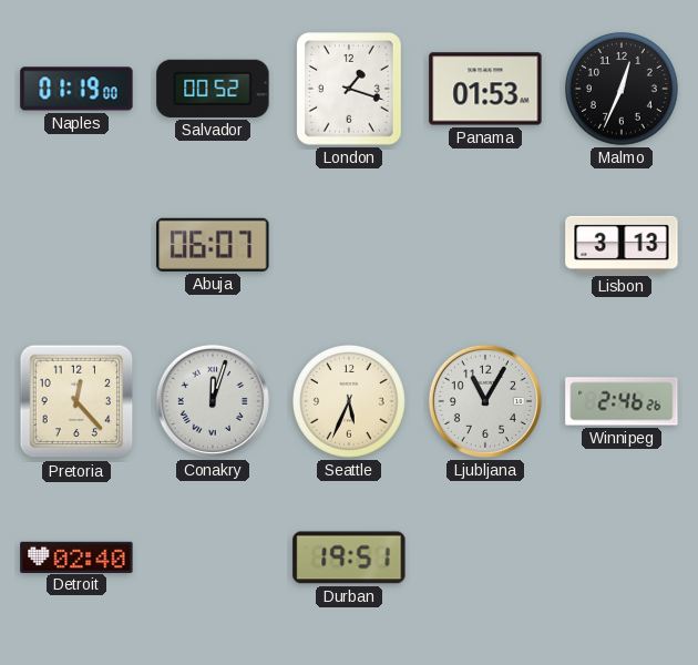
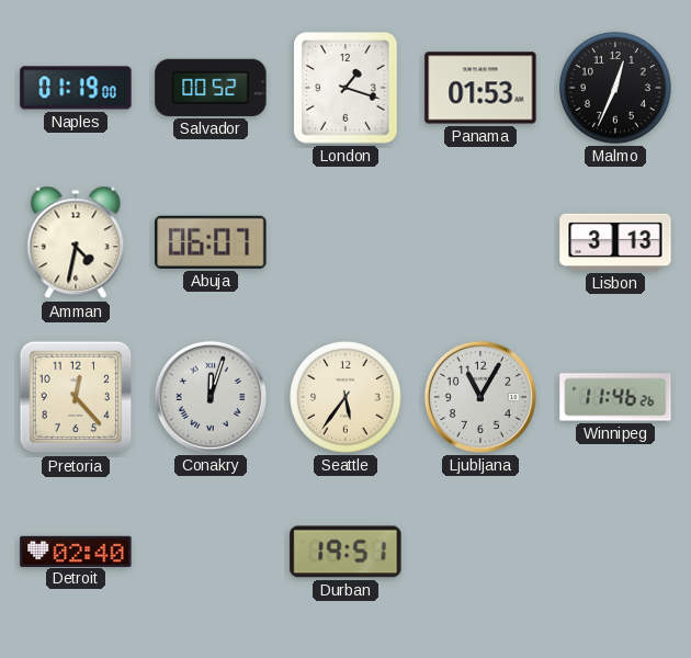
Amman: none -> 4:32
Seattle: 5:34 -> 5:36
Winnipeg: 2:46 -> 11:46
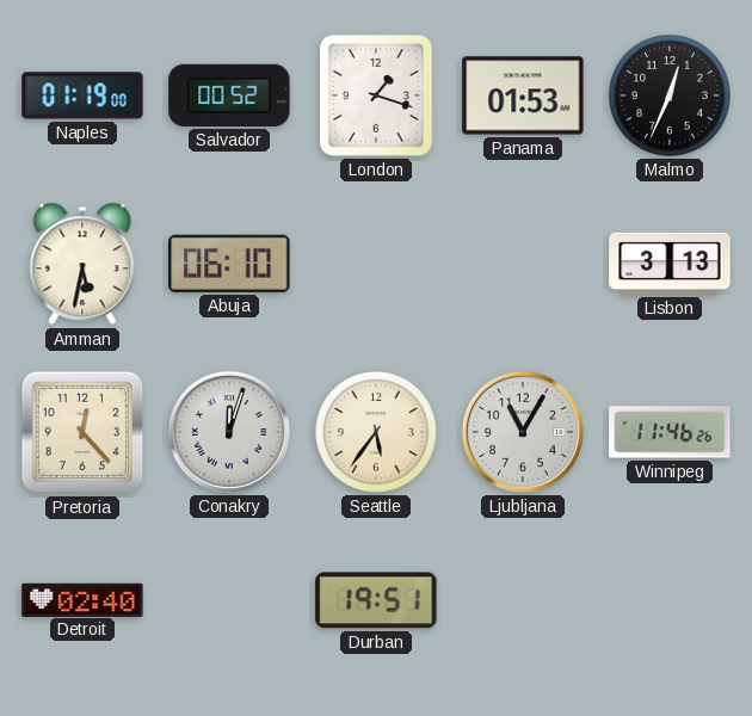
Amman: 4:32 -> 5:32
Abuja: 06:07 -> 06:10
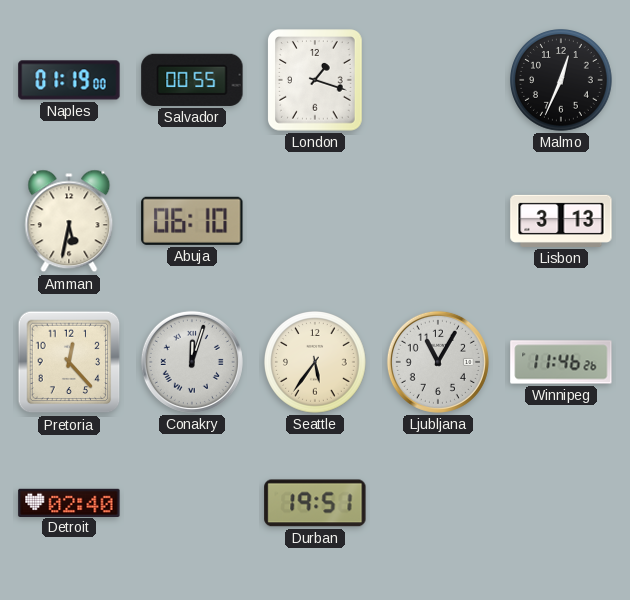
Salvador: 00:52 -> 00:55
Panama: 01:53 -> none
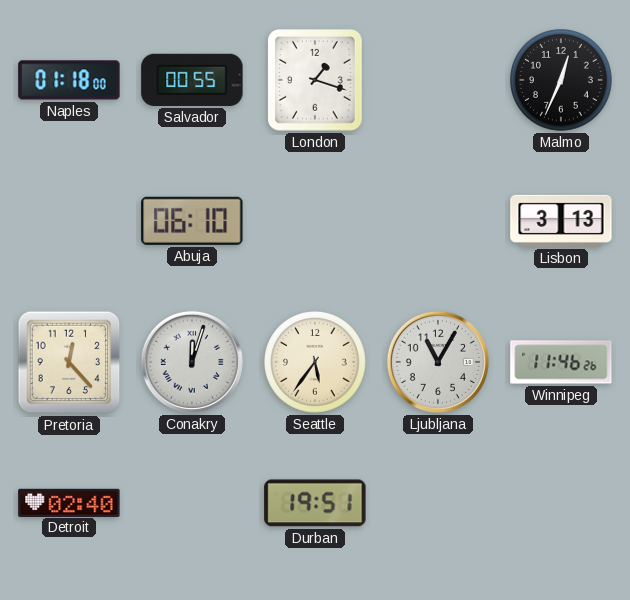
Naples: 01:19 -> 01:18
Amman: 5:32 -> none
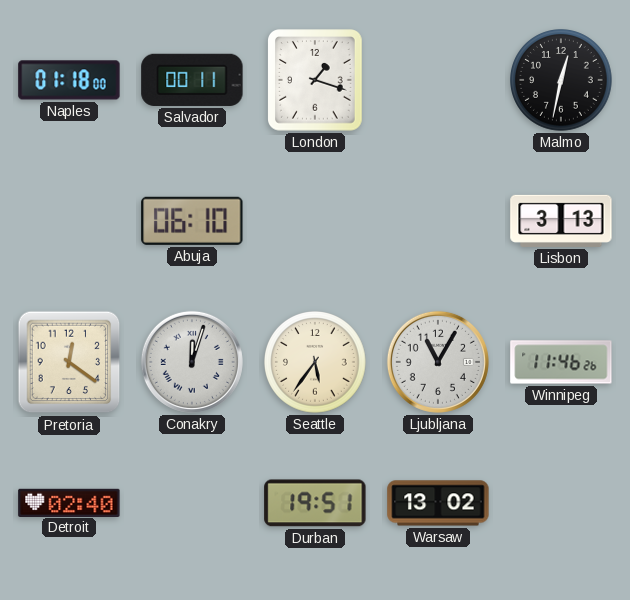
Salvador: 00:55 -> 00:11
Malmo: 12:34 -> 12:32
Pretoria: 12:23 -> 12:21
Warsaw: none -> 13:02
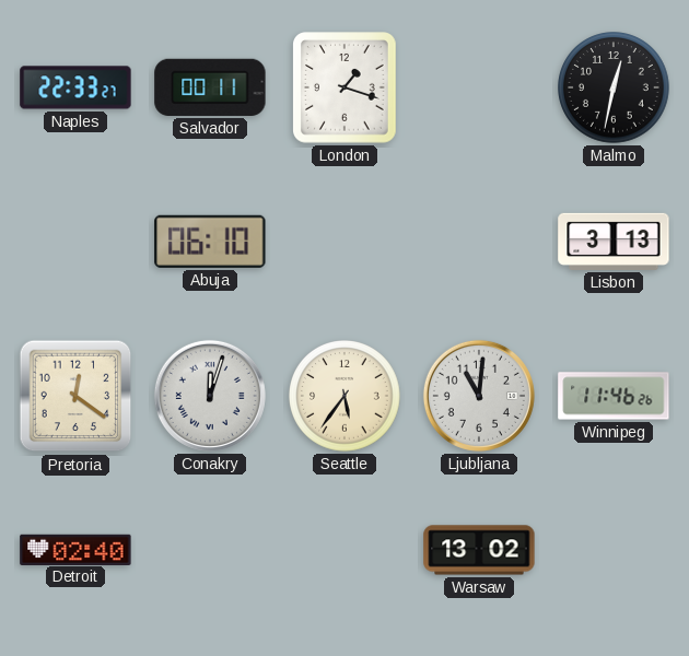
Naples: 01:18 -> 22:33
Ljubljana: 11:05 -> 11:01
Durban: 19:51 -> none
